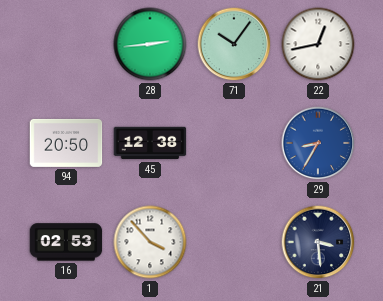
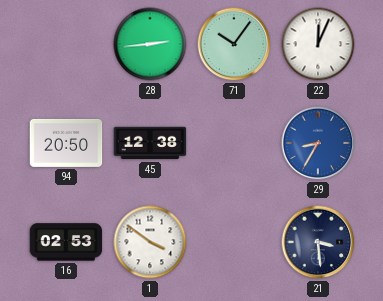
22: 12:43 -> 12:04
1: 3:53 -> 3:51
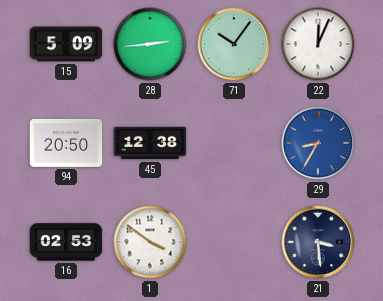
15: none -> 5:09
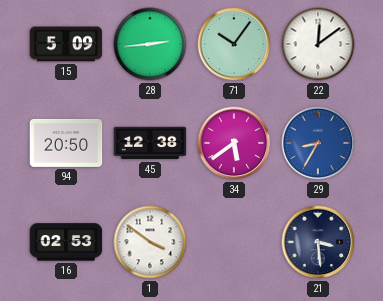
22: 12:04 -> 12:09
34: none -> 5:39
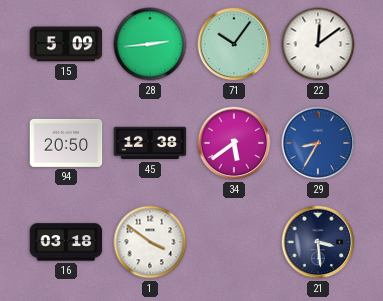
16: 02:53 -> 03:18
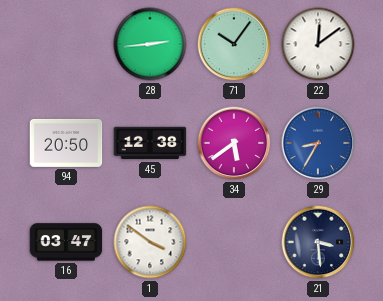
15: 5:09 -> none
16: 03:18 -> 03:47
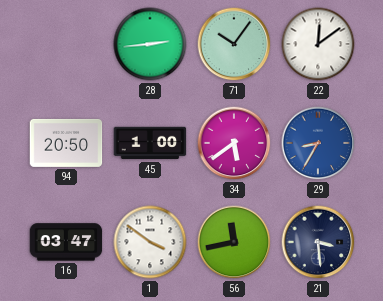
45: 12:38 -> 1:00
56: none -> 11:43
